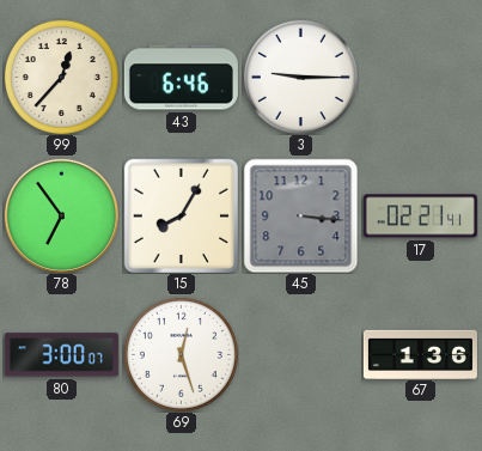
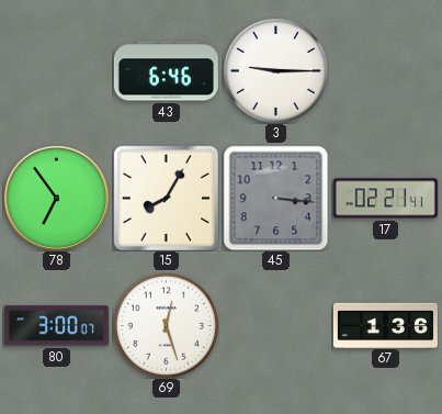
99: 12:37 -> none
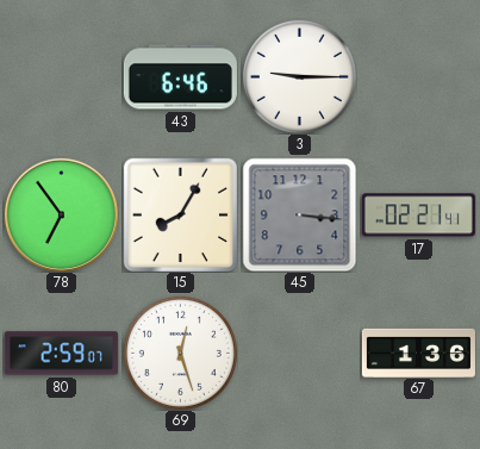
80: 3:00 -> 2:59
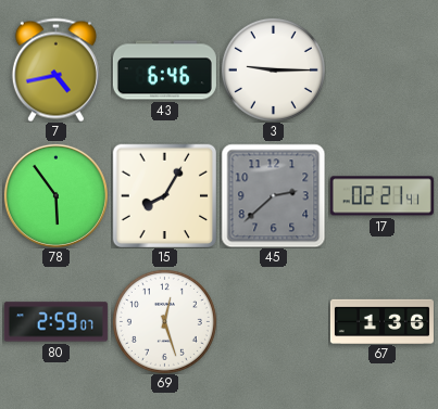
7: none -> 4:43
78: 6:54 -> 5:54
45: 3:16 -> 2:38
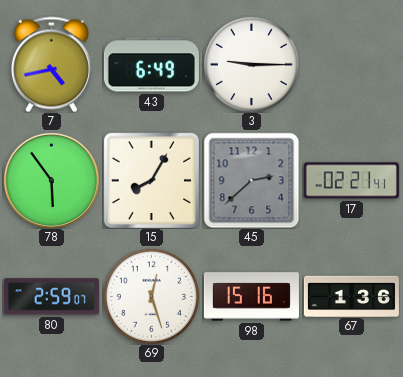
43: 6:46 -> 6:49
98: none -> 15:16
